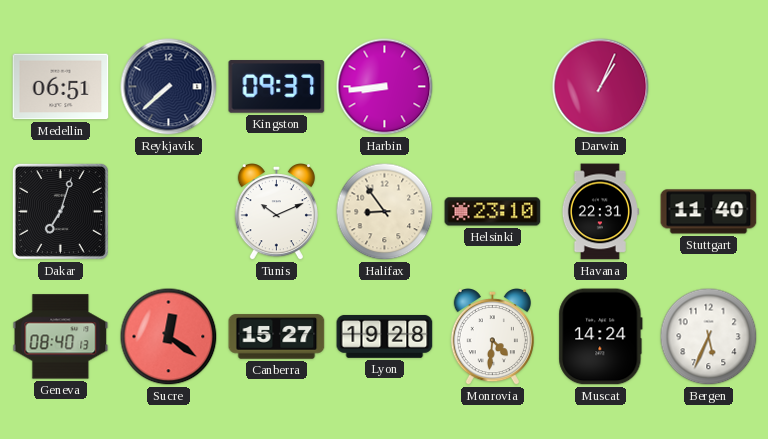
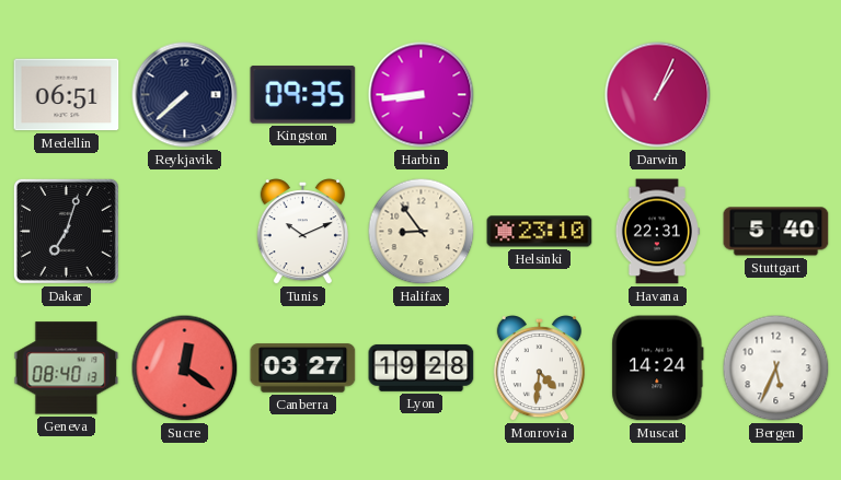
Kingston: 09:37 -> 09:35
Stuttgart: 11:40 -> 5:40
Canberra: 15:27 -> 03:27
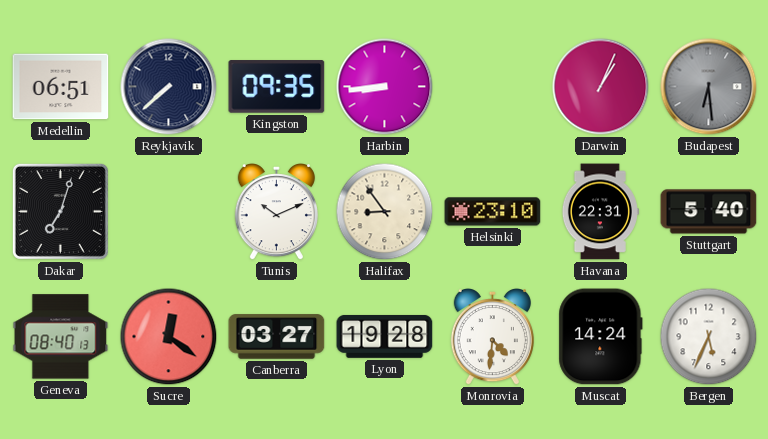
Budapest: none -> 6:29
